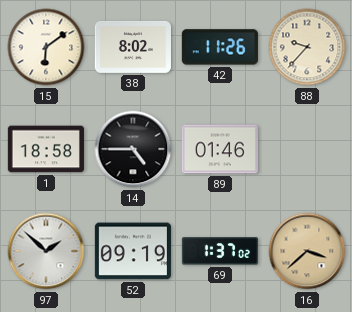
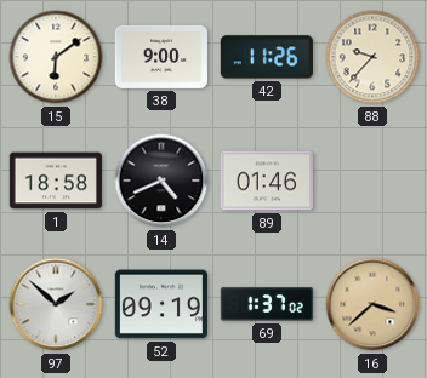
38: 8:02 -> 9:00
14: 4:45 -> 4:41
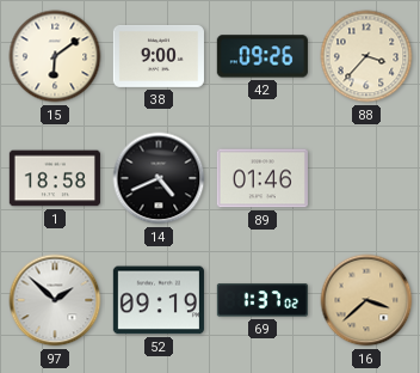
42: 11:26 -> 09:26
88: 9:37 -> 3:37
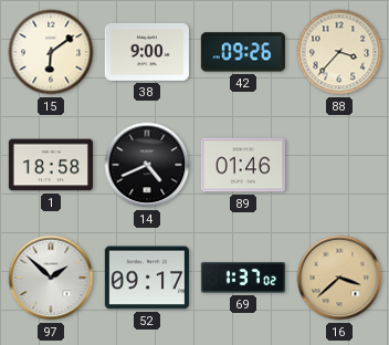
52: 09:19 -> 09:17
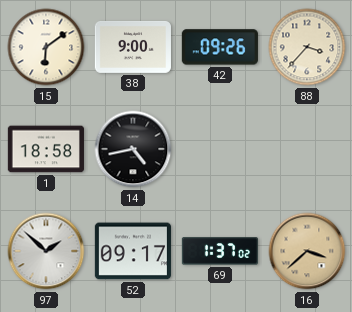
14: 4:41 -> 4:43
89: 01:46 -> none
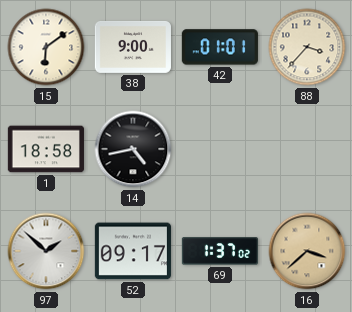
42: 09:26 -> 01:01
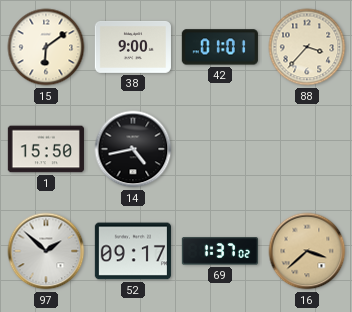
1: 18:58 -> 15:50
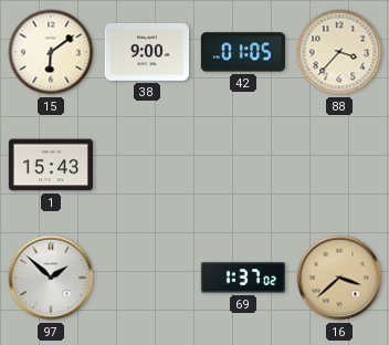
42: 01:01 -> 01:05
1: 15:50 -> 15:43
14: 4:43 -> none
52: 09:17 -> none
